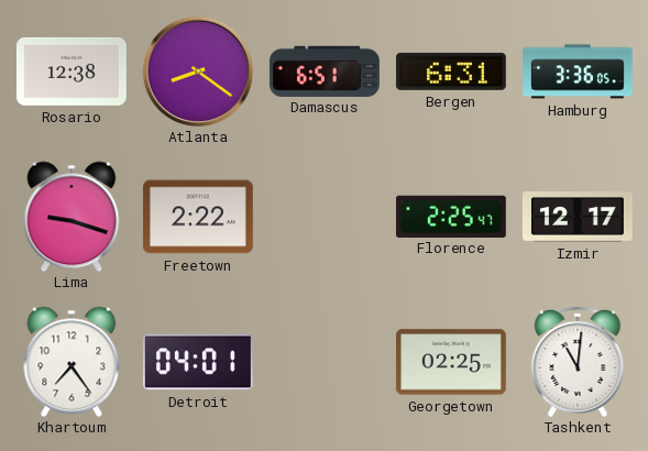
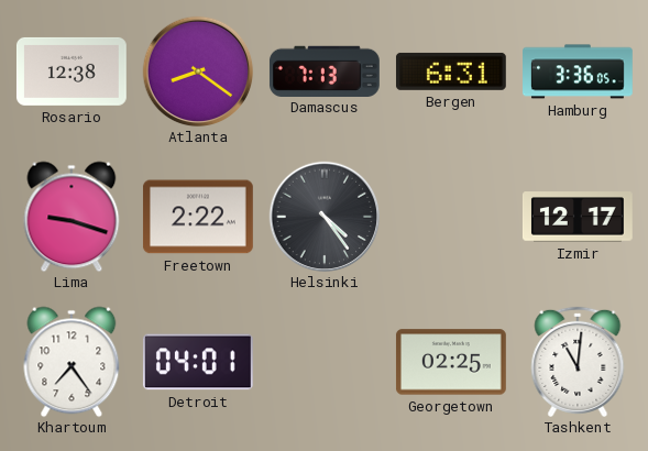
Damascus: 6:51 -> 7:13
Helsinki: none -> 4:24
Florence: 2:25 -> none
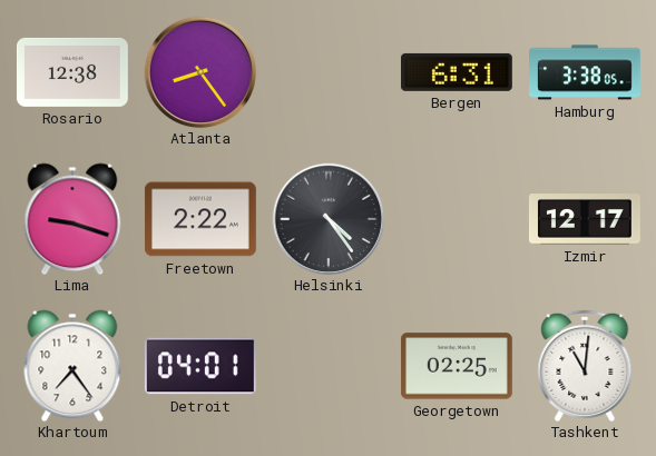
Atlanta: 8:21 -> 8:24
Damascus: 7:13 -> none
Hamburg: 3:36 -> 3:38
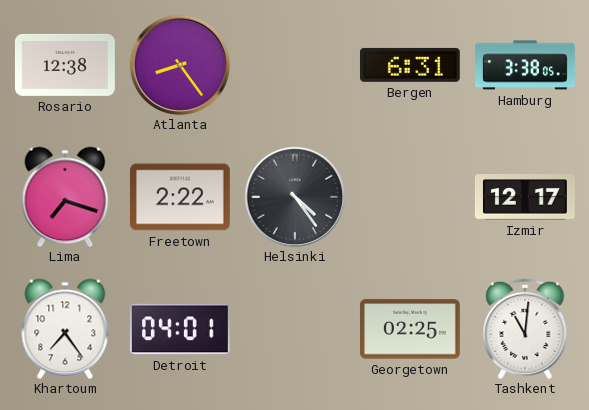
Lima: 9:18 -> 7:18
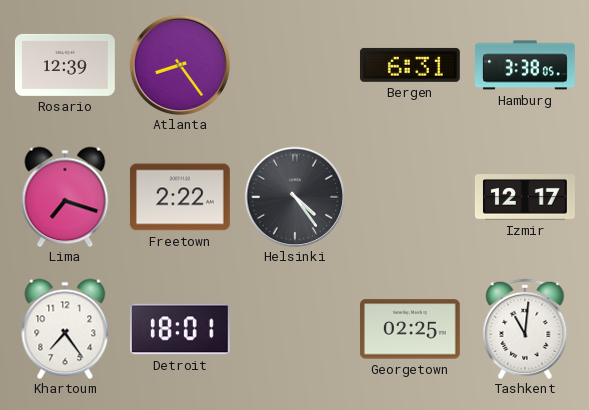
Rosario: 12:38 -> 12:39
Detroit: 04:01 -> 18:01
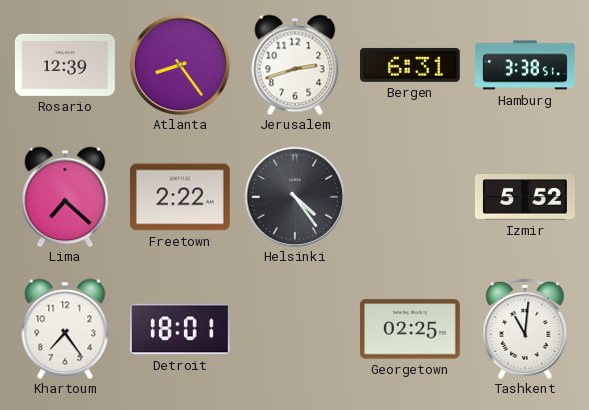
Jerusalem: none -> 2:42
Hamburg: 3:38:05 -> 3:38:51
Lima: 7:18 -> 7:22
Izmir: 12:17 -> 5:52
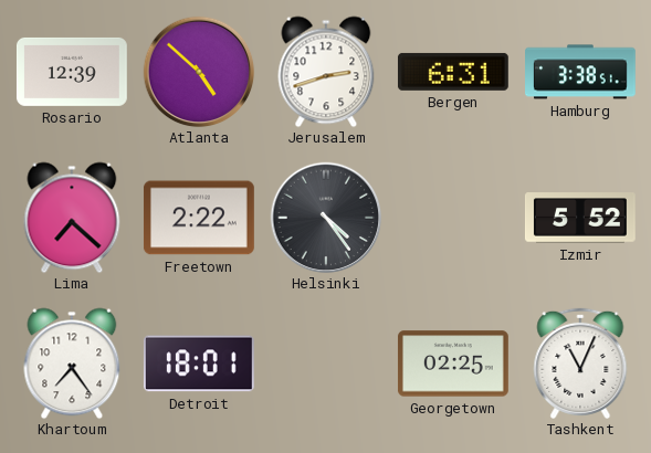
Atlanta: 8:24 -> 4:52
Tashkent: 11:01 -> 11:04
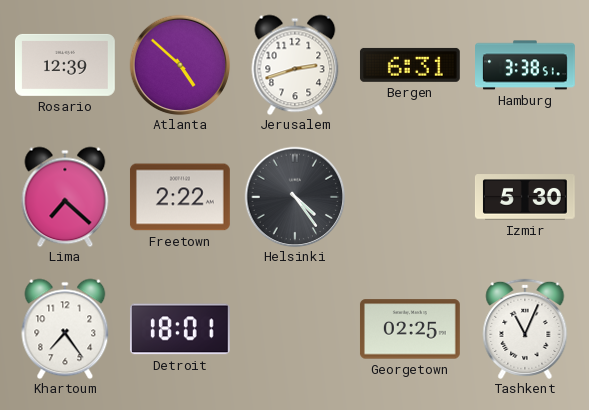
Izmir: 5:52 -> 5:30
